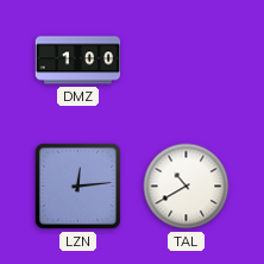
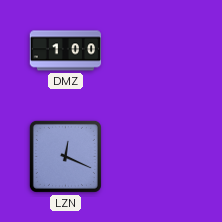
LZN: 12:14 -> 12:19
TAL: 10:40 -> none
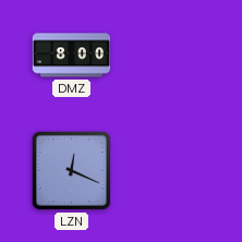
DMZ: 1:00 -> 8:00
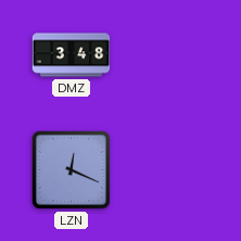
DMZ: 8:00 -> 3:48
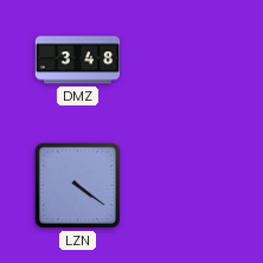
LZN: 12:19 -> 4:21
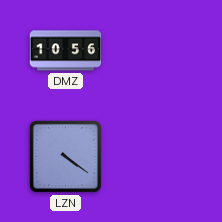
DMZ: 3:48 -> 10:56
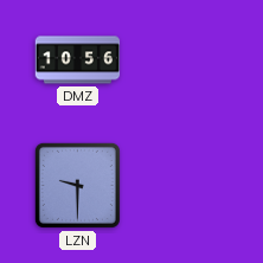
LZN: 4:21 -> 9:30
